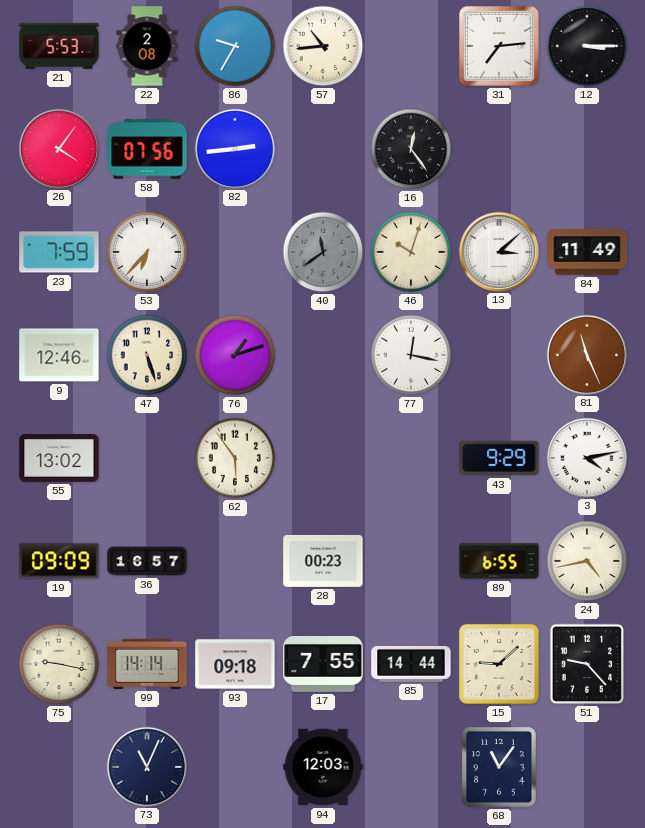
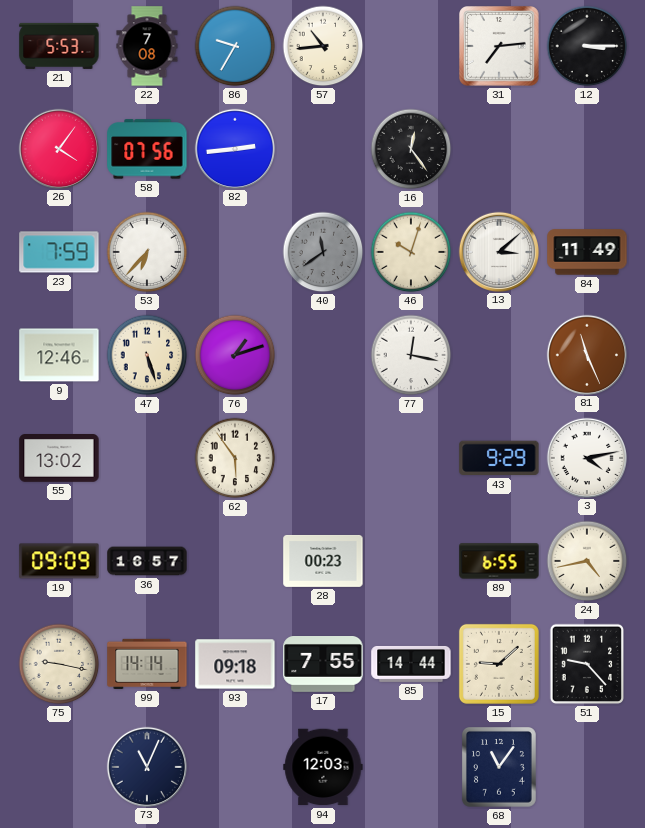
22: 2:08 -> 7:08
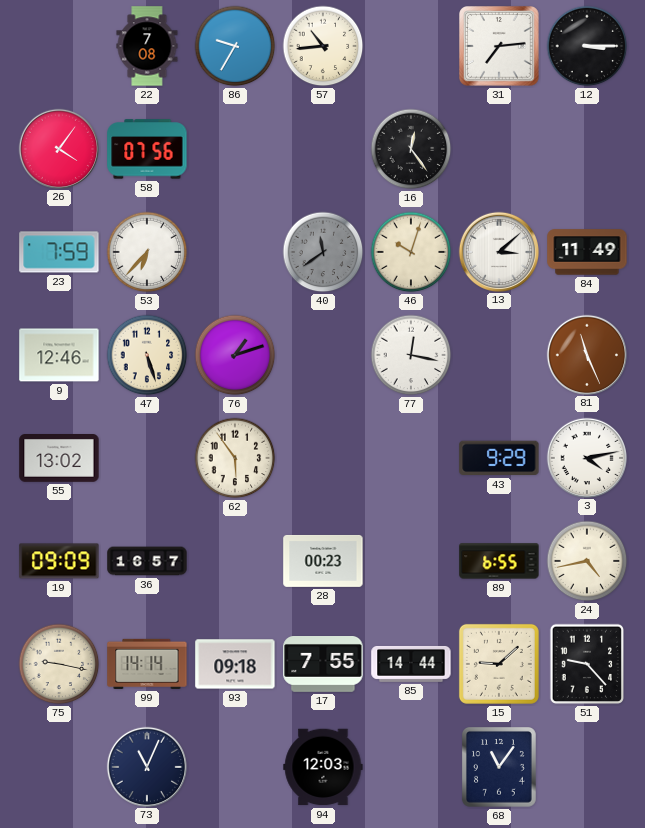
21: 5:53 -> none
82: 2:44 -> none
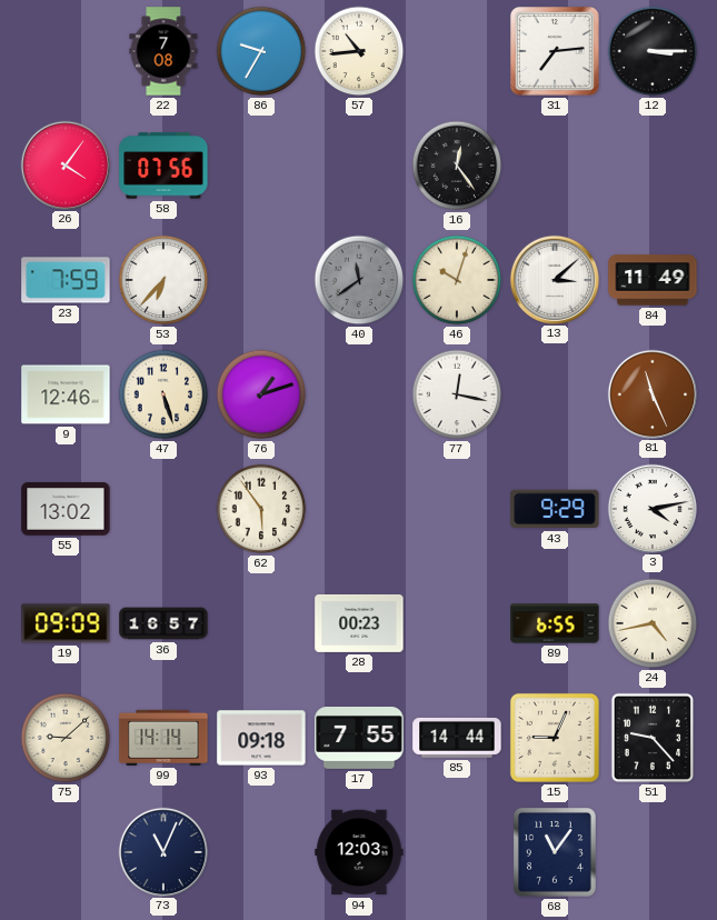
75: 9:17 -> 9:08
15: 9:08 -> 9:04
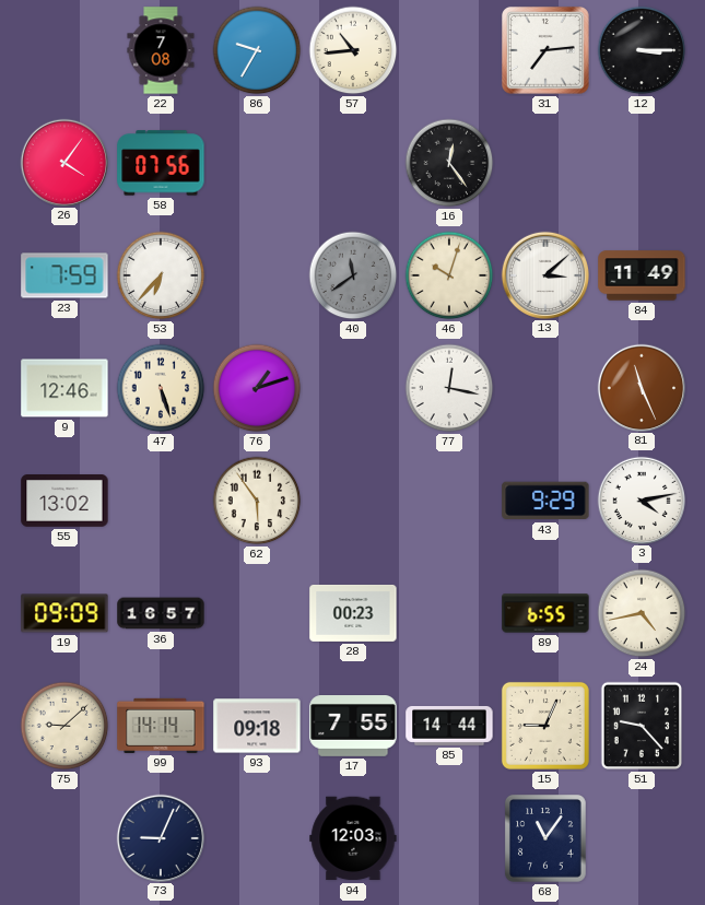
73: 11:04 -> 9:04
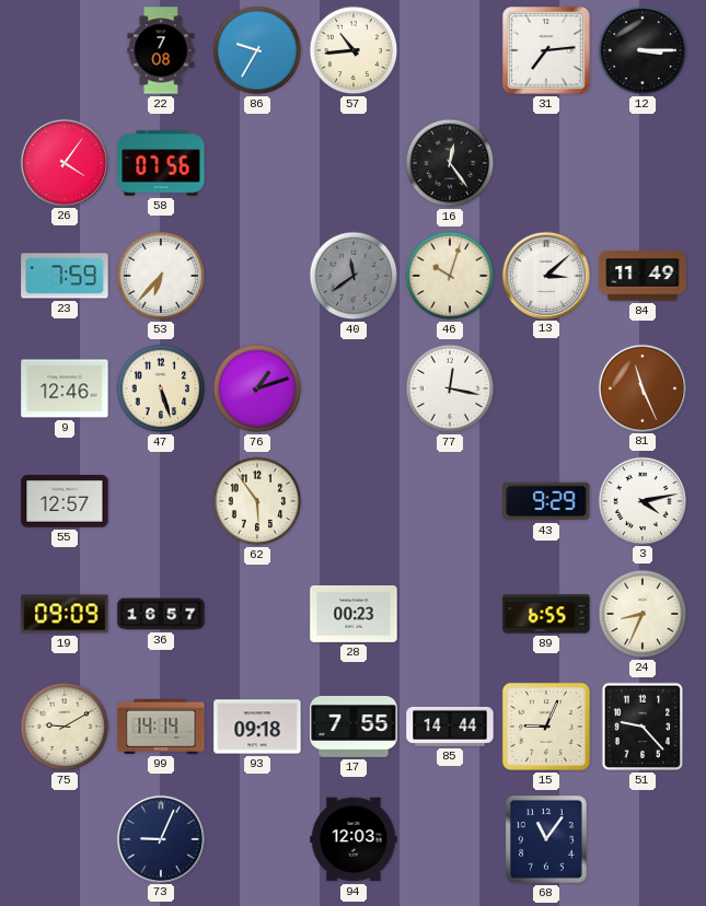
55: 13:02 -> 12:57
24: 4:43 -> 8:34
75: 9:08 -> 9:10
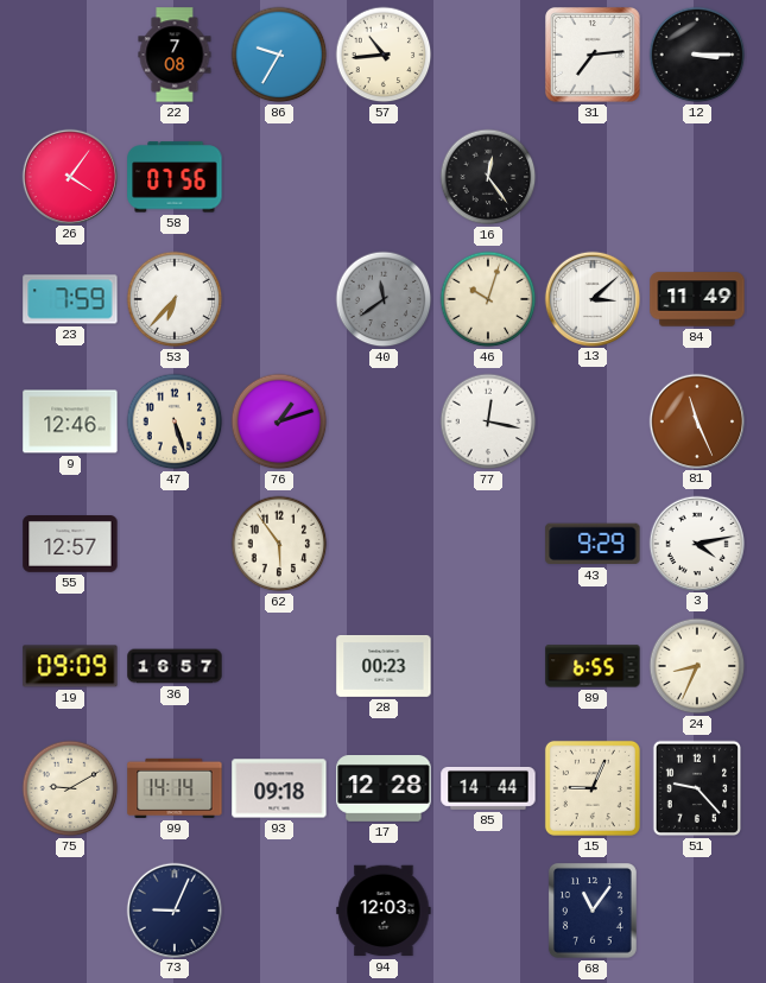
17: 7:55 -> 12:28
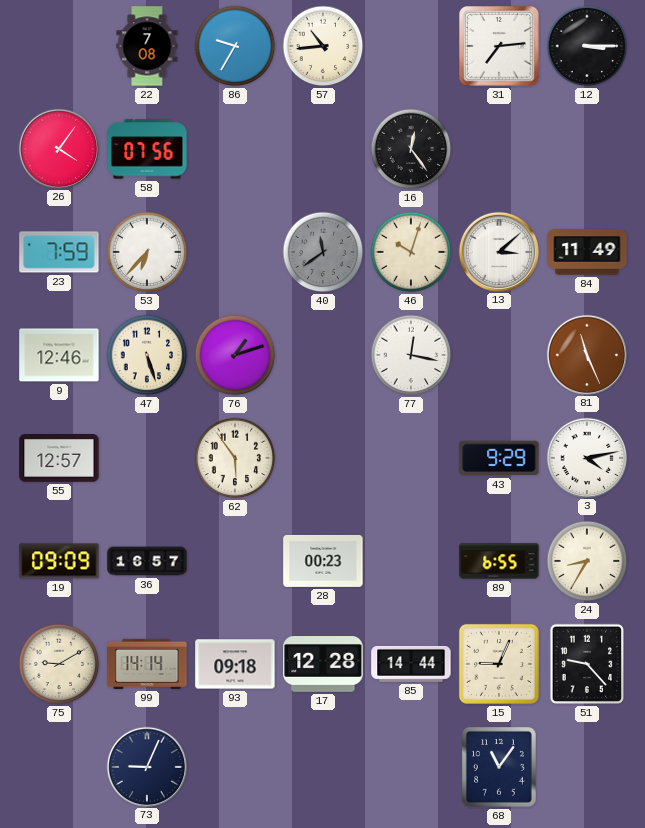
24: 8:34 -> 8:35
94: 12:03 -> none
